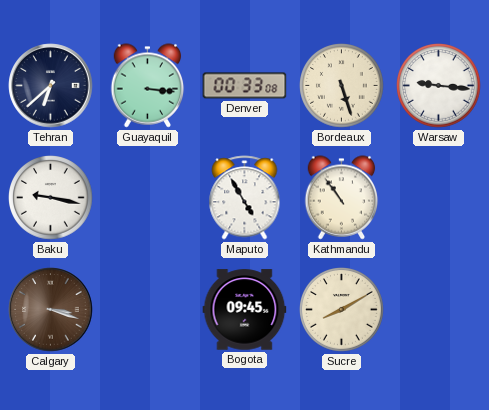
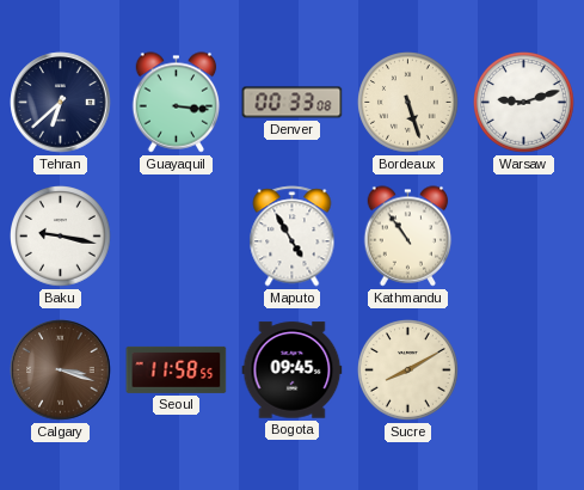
Warsaw: 9:16 -> 9:12
Seoul: none -> 11:58
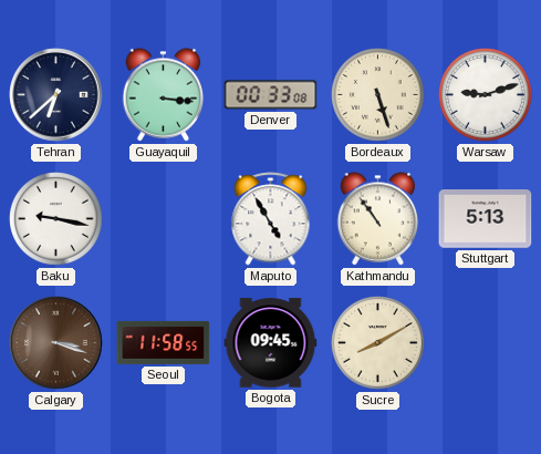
Stuttgart: none -> 5:13
